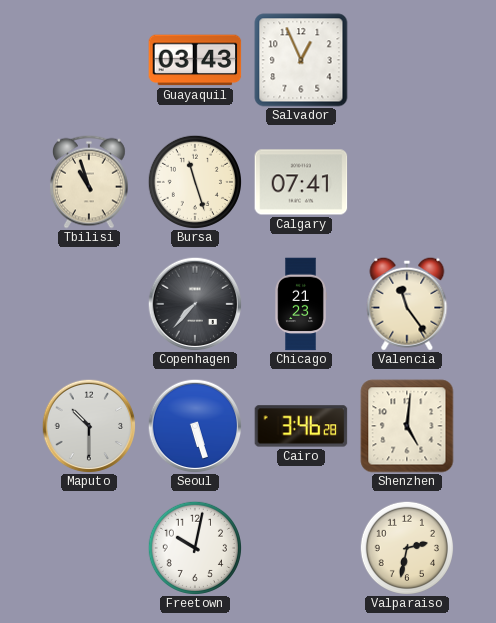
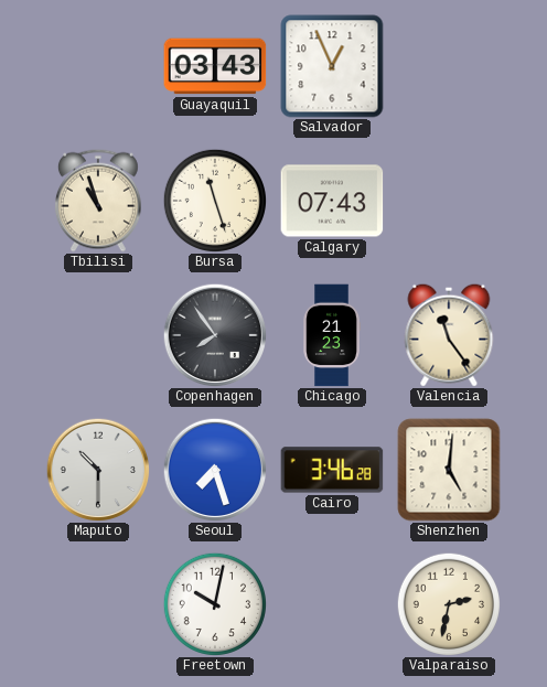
Calgary: 07:41 -> 07:43
Copenhagen: 7:37 -> 7:54
Seoul: 5:27 -> 7:27
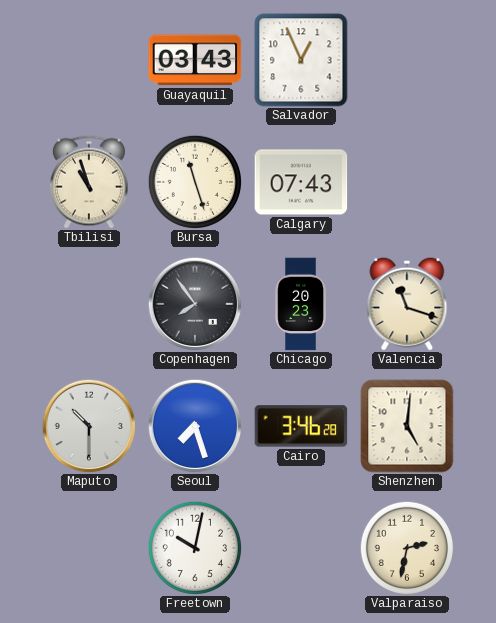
Chicago: 21:23 -> 20:23
Valencia: 11:24 -> 11:18
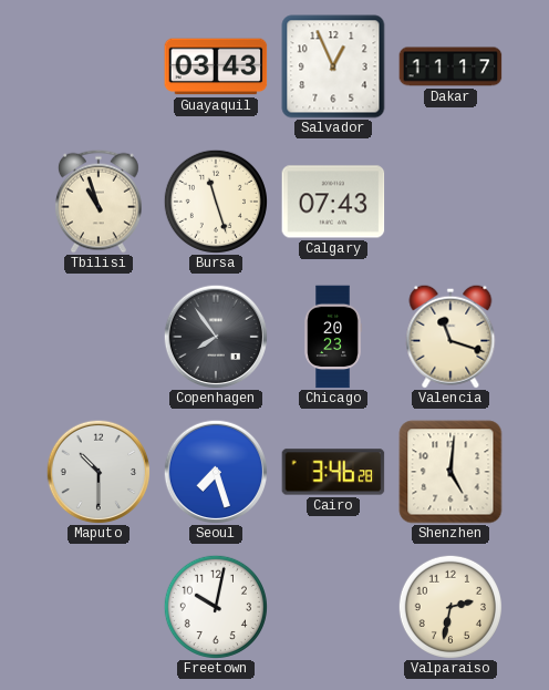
Dakar: none -> 11:17
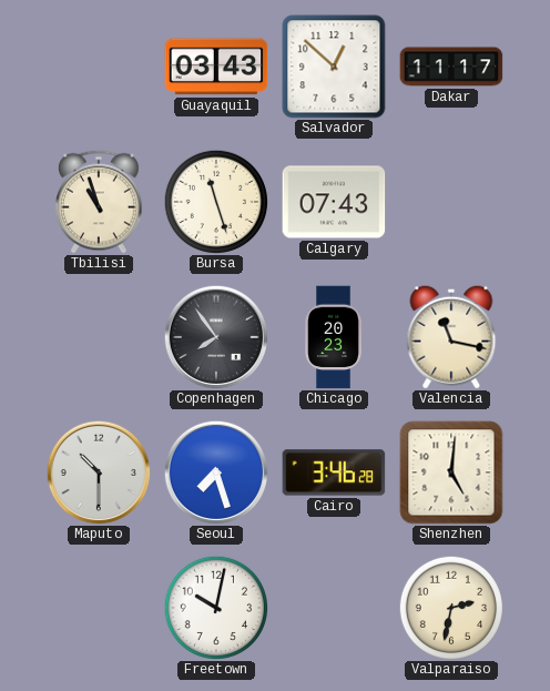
Salvador: 12:56 -> 12:52
Valencia: 11:18 -> 11:17
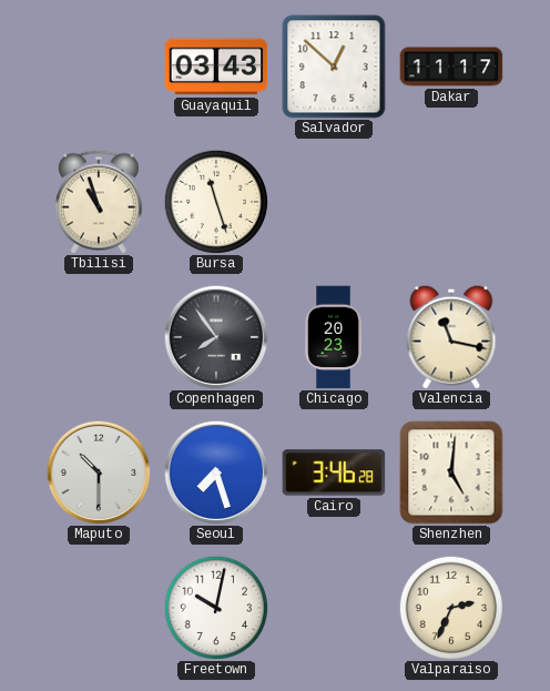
Calgary: 07:43 -> none
Valparaiso: 2:32 -> 2:34
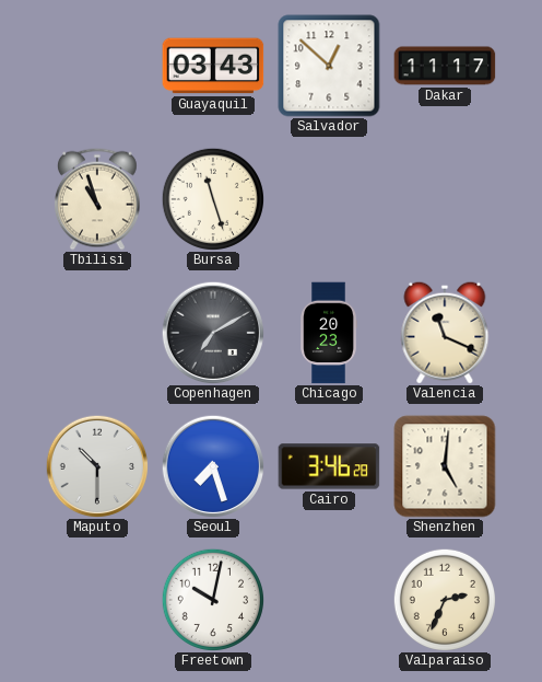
Copenhagen: 7:54 -> 7:10
Valencia: 11:17 -> 11:19
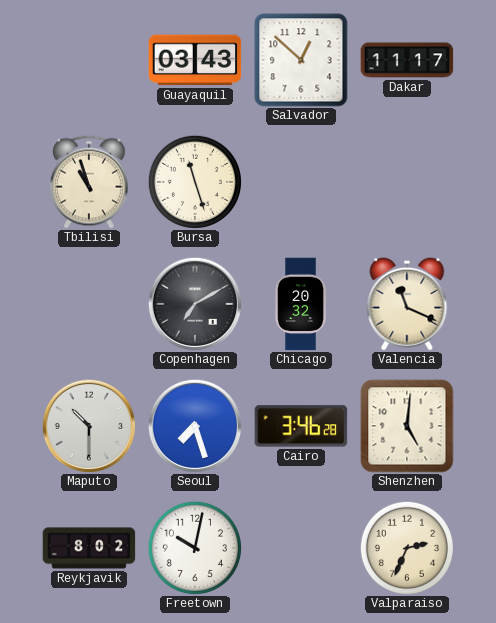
Chicago: 20:23 -> 20:32
Reykjavik: none -> 8:02
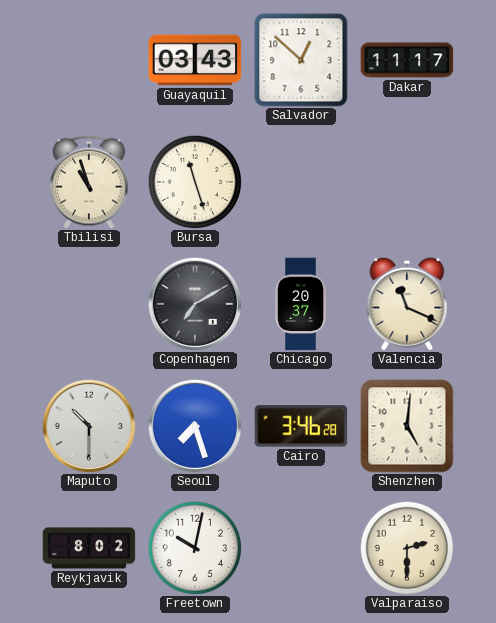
Chicago: 20:32 -> 20:37
Valparaiso: 2:34 -> 2:30
